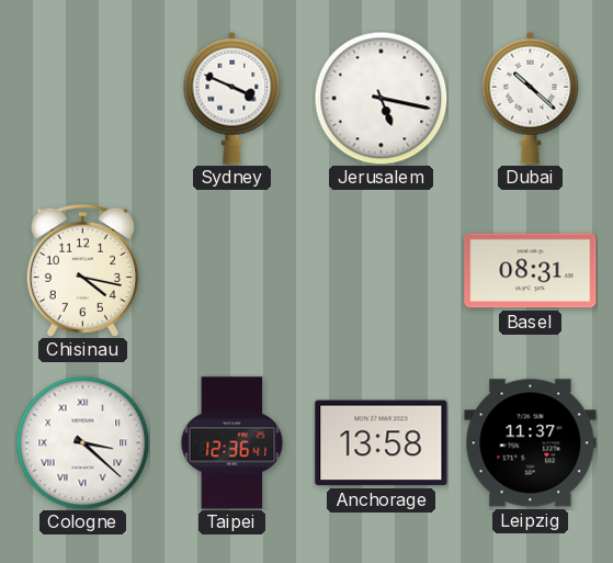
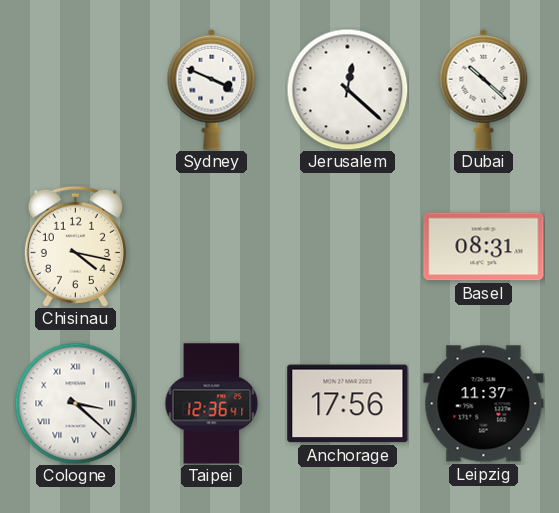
Jerusalem: 5:17 -> 12:22
Anchorage: 13:58 -> 17:56
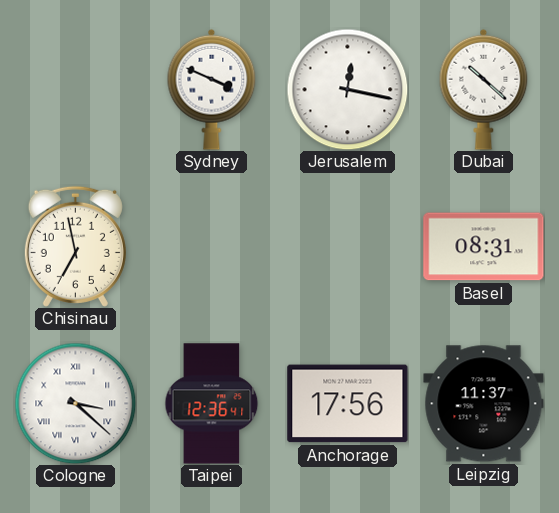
Jerusalem: 12:22 -> 12:17
Chisinau: 4:17 -> 6:58
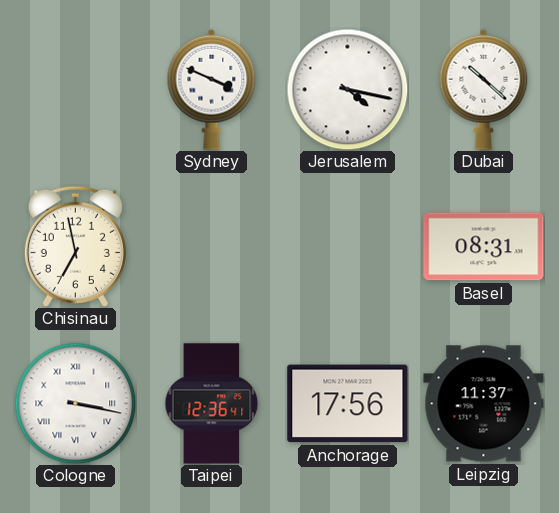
Jerusalem: 12:17 -> 4:17
Cologne: 3:22 -> 3:17
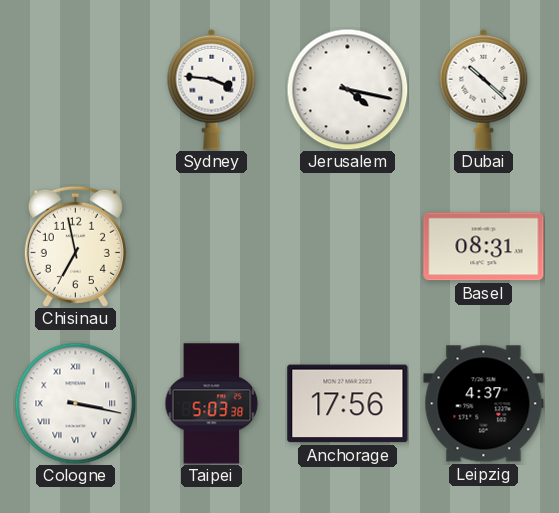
Sydney: 3:49 -> 3:46
Taipei: 12:36 -> 5:03
Leipzig: 11:37 -> 4:37
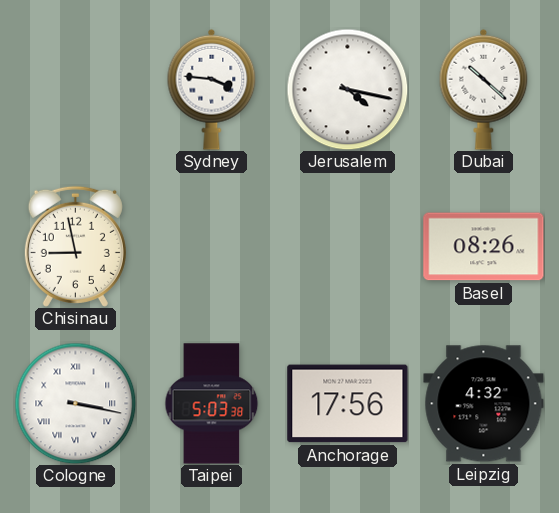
Chisinau: 6:58 -> 8:58
Basel: 08:31 -> 08:26
Leipzig: 4:37 -> 4:32
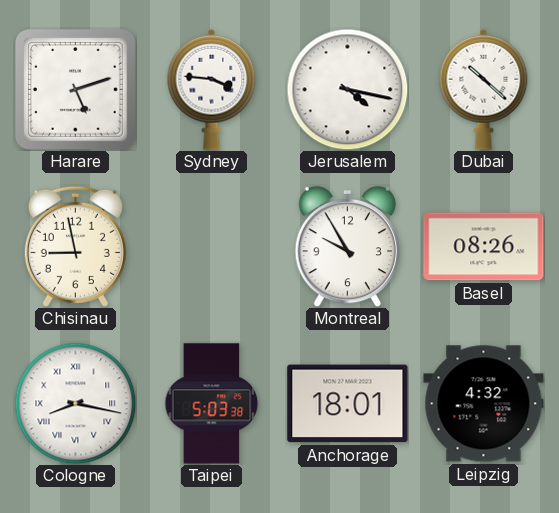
Harare: none -> 5:12
Montreal: none -> 9:55
Cologne: 3:17 -> 8:17
Anchorage: 17:56 -> 18:01
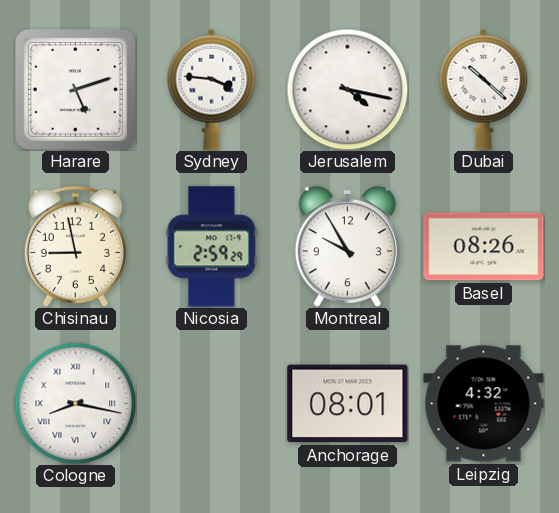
Nicosia: none -> 2:59
Taipei: 5:03 -> none
Anchorage: 18:01 -> 08:01
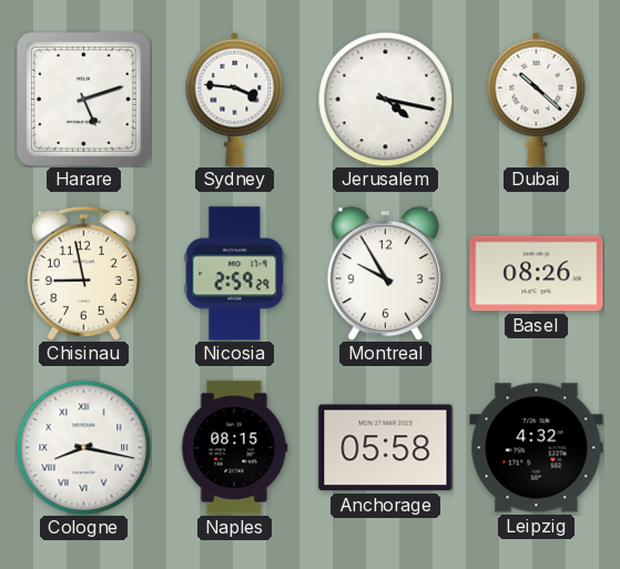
Naples: none -> 08:15
Anchorage: 08:01 -> 05:58
